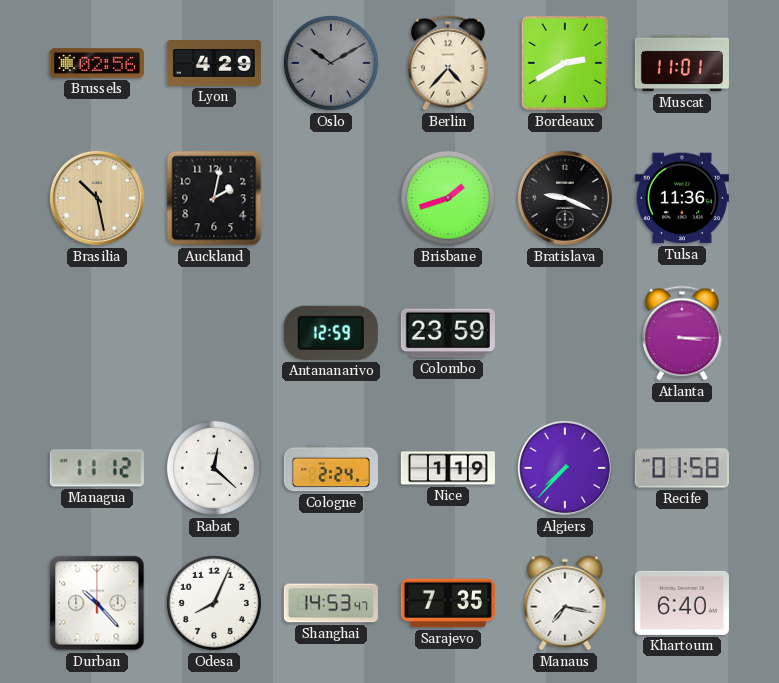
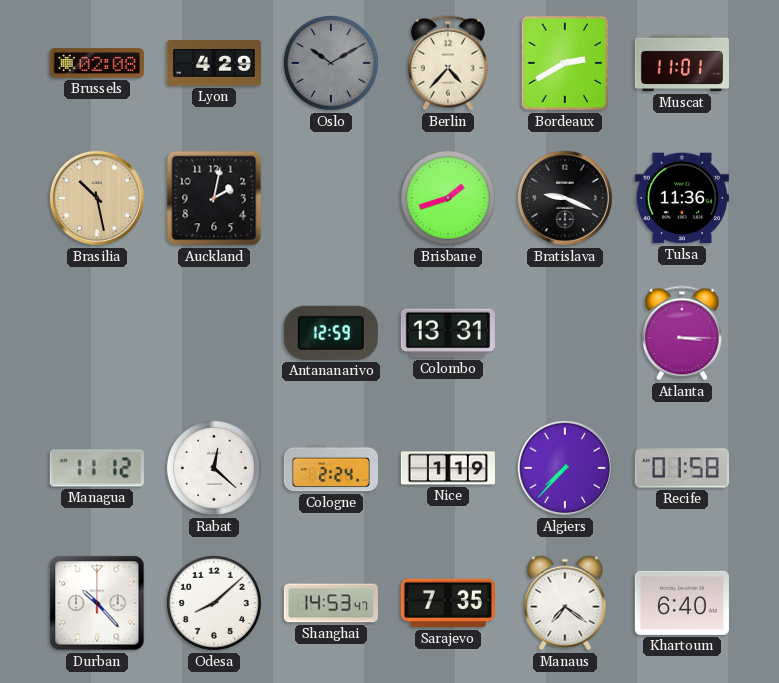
Brussels: 02:56 -> 02:08
Colombo: 23:59 -> 13:31
Odesa: 8:04 -> 8:08
Manaus: 7:17 -> 7:21
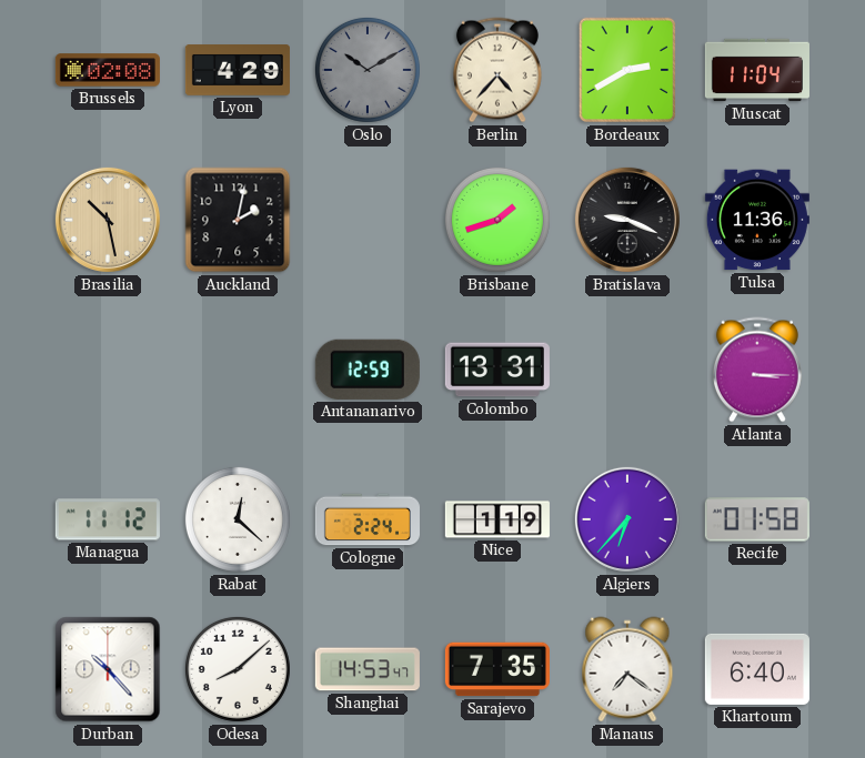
Muscat: 11:01 -> 11:04
Algiers: 7:37 -> 6:37
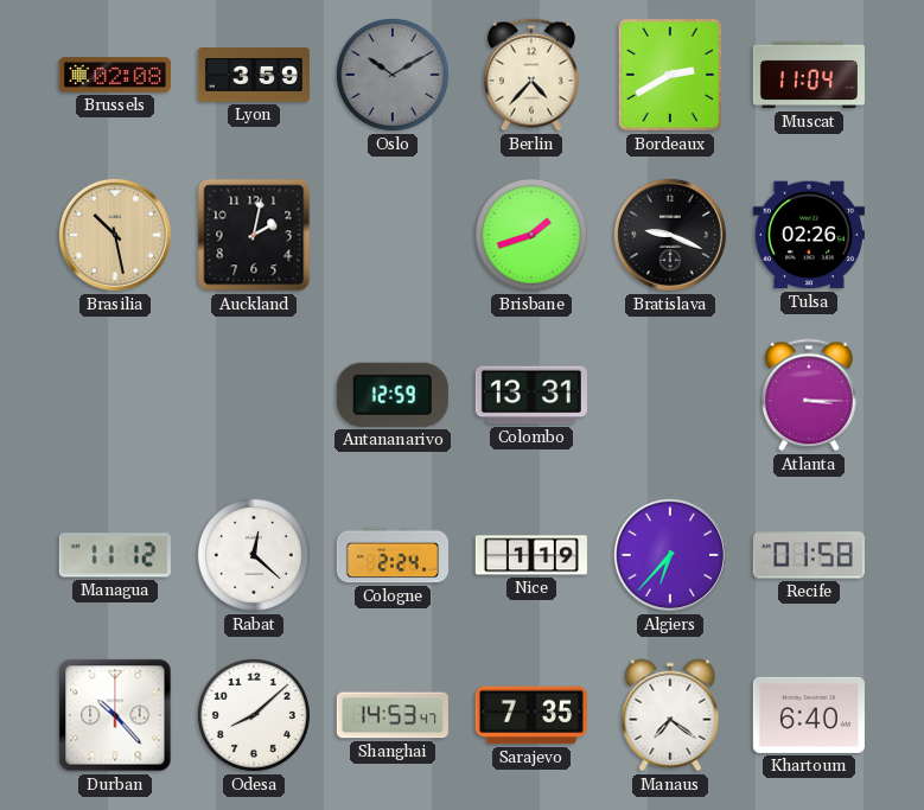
Lyon: 4:29 -> 3:59
Tulsa: 11:36 -> 02:26
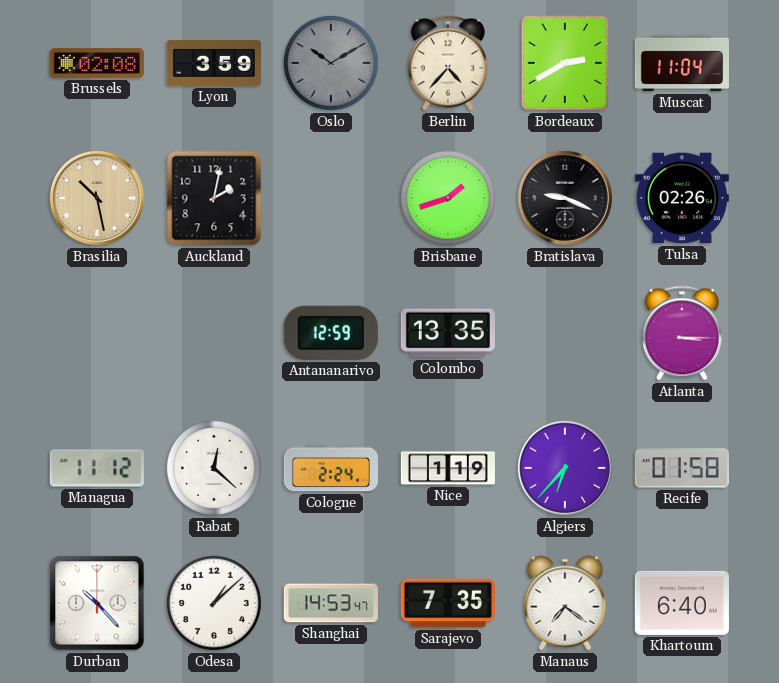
Colombo: 13:31 -> 13:35
Odesa: 8:08 -> 1:08
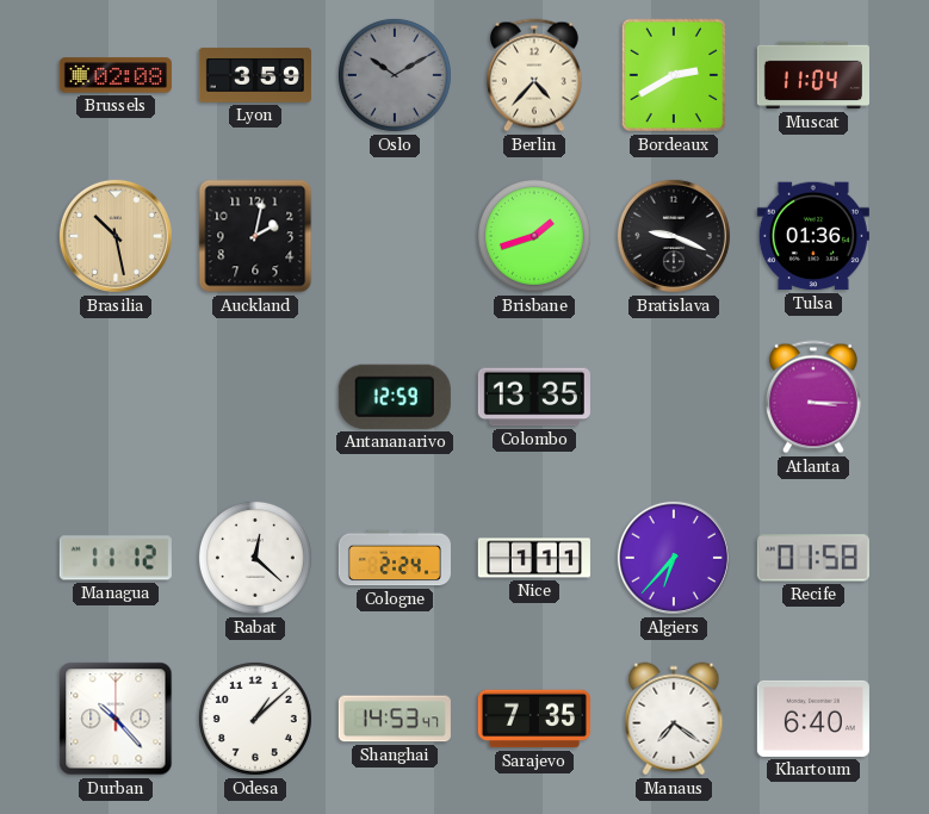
Tulsa: 02:26 -> 01:36
Nice: 1:19 -> 1:11
